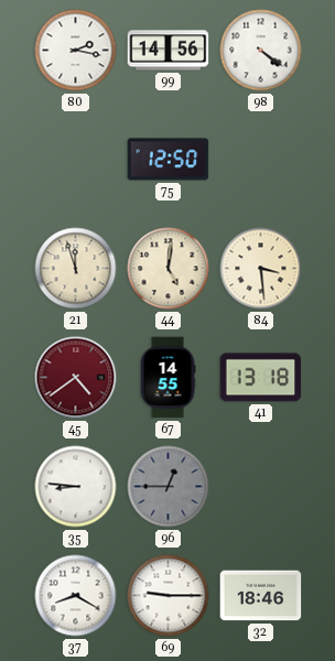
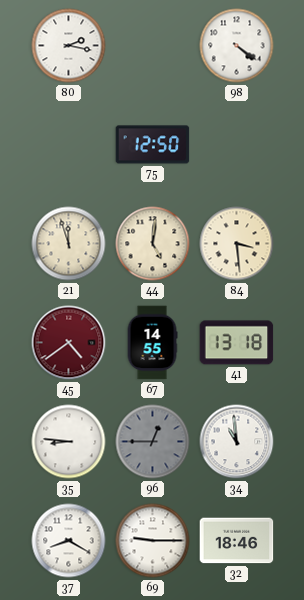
99: 14:56 -> none
34: none -> 10:59
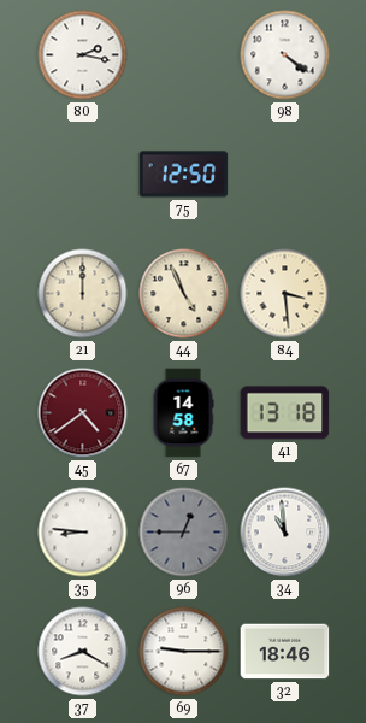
21: 11:57 -> 12:00
44: 5:01 -> 4:56
67: 14:55 -> 14:58
